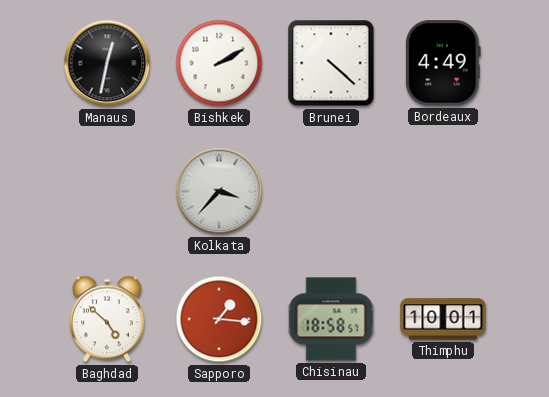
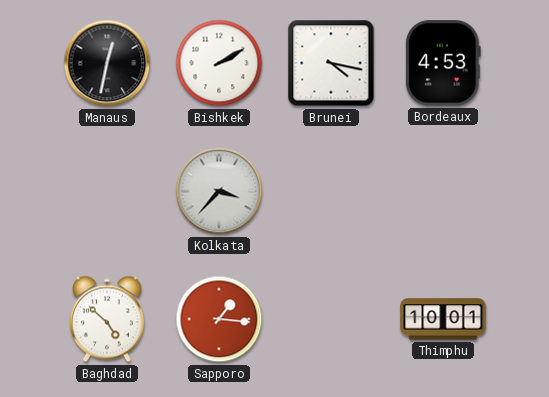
Brunei: 4:22 -> 4:17
Bordeaux: 4:49 -> 4:53
Chisinau: 18:58 -> none
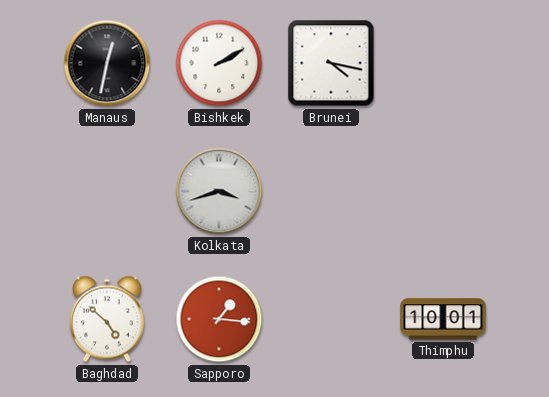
Bordeaux: 4:53 -> none
Kolkata: 3:37 -> 3:42
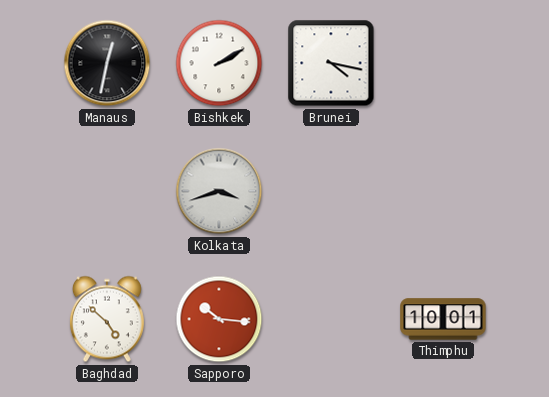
Sapporo: 1:16 -> 10:16
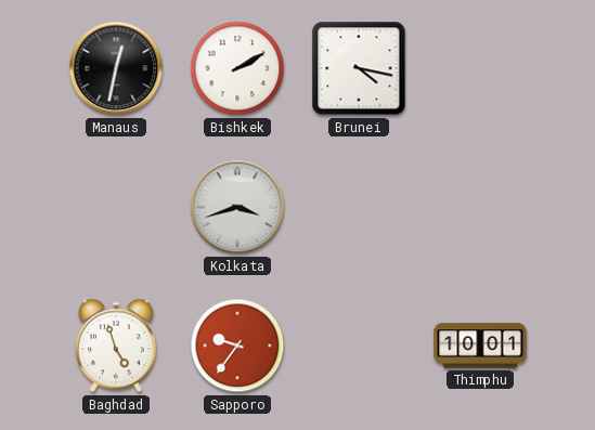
Baghdad: 4:52 -> 4:57
Sapporo: 10:16 -> 9:36
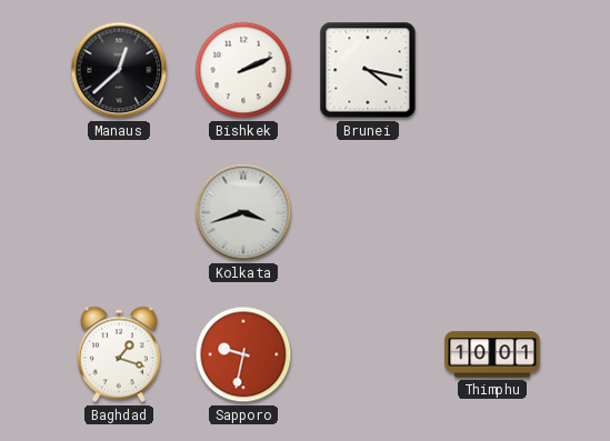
Manaus: 12:32 -> 12:38
Bishkek: 2:10 -> 2:11
Baghdad: 4:57 -> 1:18
Sapporo: 9:36 -> 9:32
